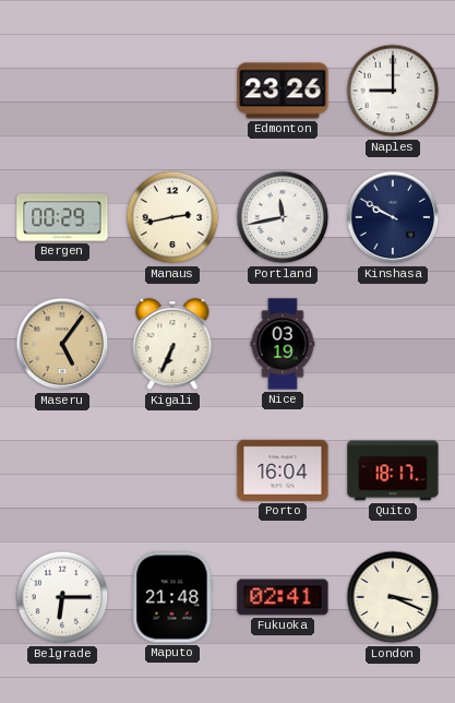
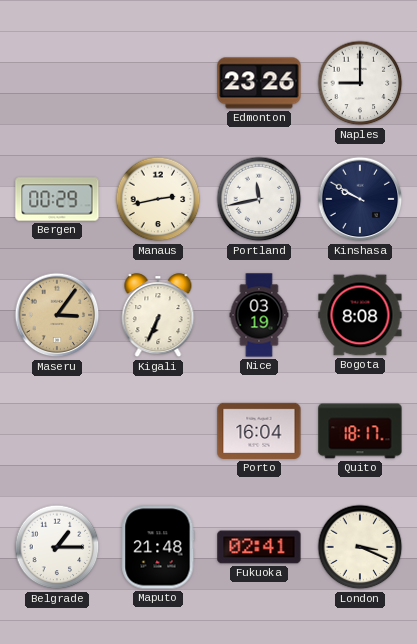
Maseru: 5:06 -> 3:06
Bogota: none -> 8:08
Belgrade: 6:15 -> 1:15
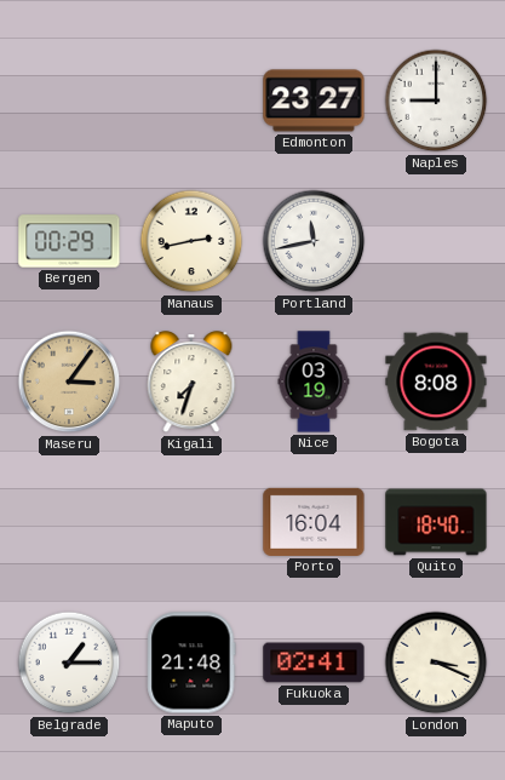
Edmonton: 23:26 -> 23:27
Kinshasa: 9:50 -> none
Kigali: 6:34 -> 7:33
Quito: 18:17 -> 18:40
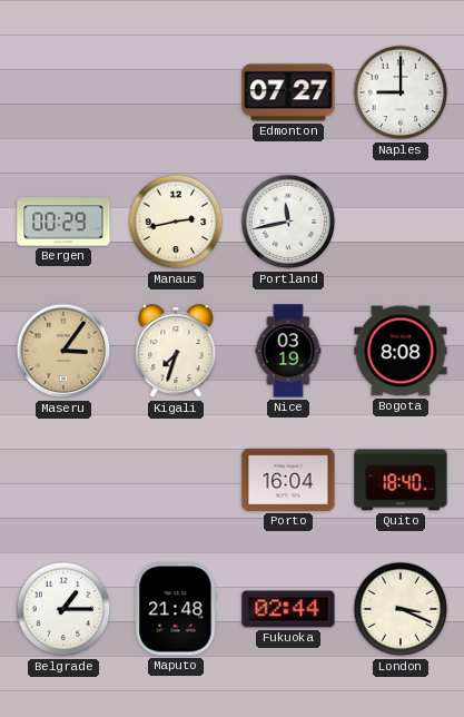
Edmonton: 23:27 -> 07:27
Fukuoka: 02:41 -> 02:44
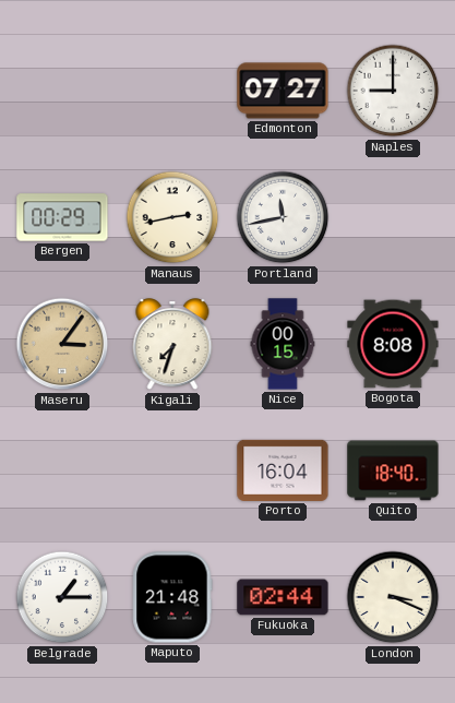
Nice: 03:19 -> 00:15
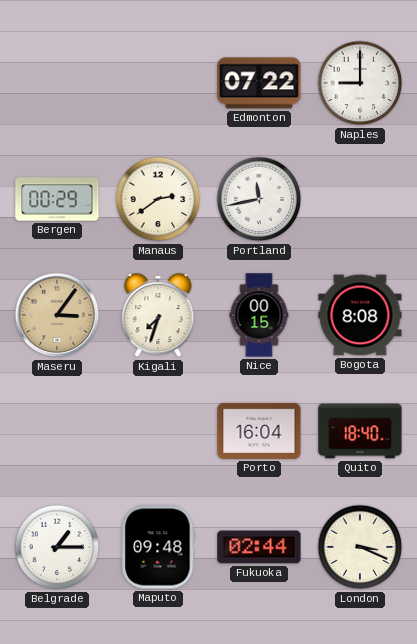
Edmonton: 07:27 -> 07:22
Manaus: 2:43 -> 2:39
Maputo: 21:48 -> 09:48
